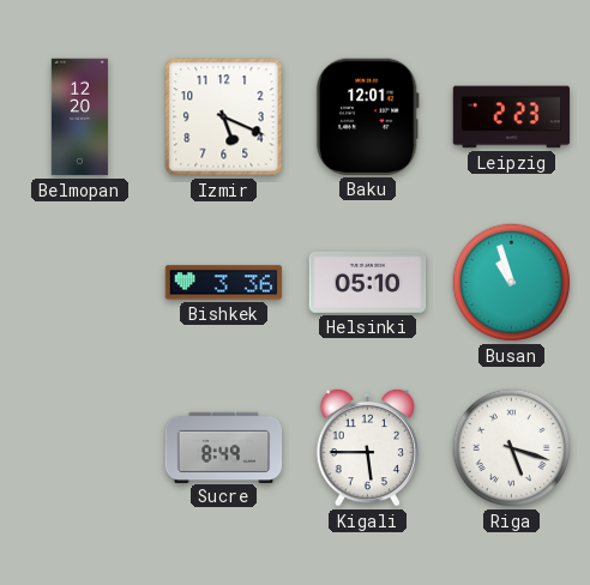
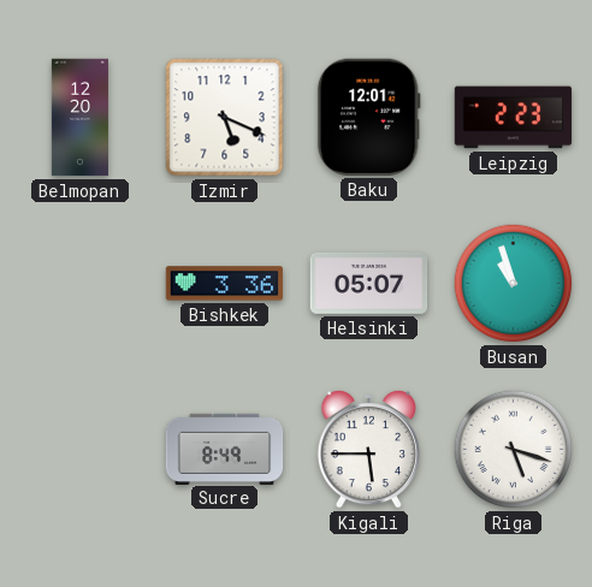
Helsinki: 05:10 -> 05:07
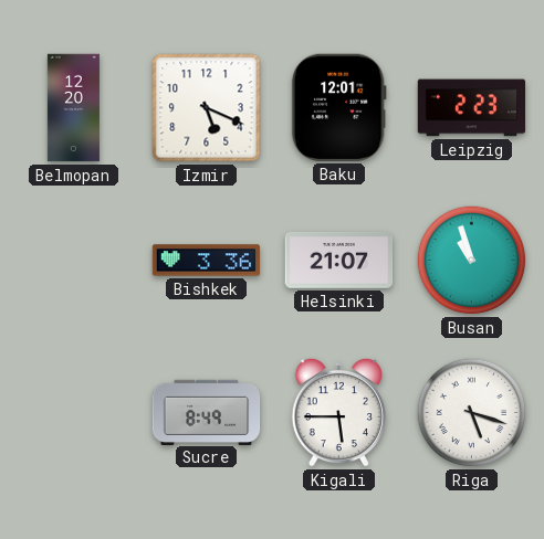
Helsinki: 05:07 -> 21:07
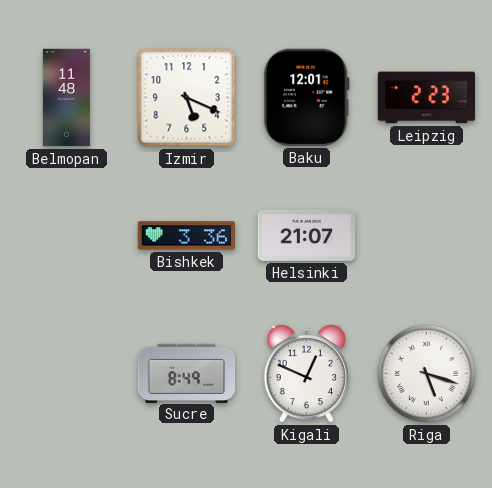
Belmopan: 12:20 -> 11:48
Busan: 10:57 -> none
Kigali: 5:45 -> 12:49
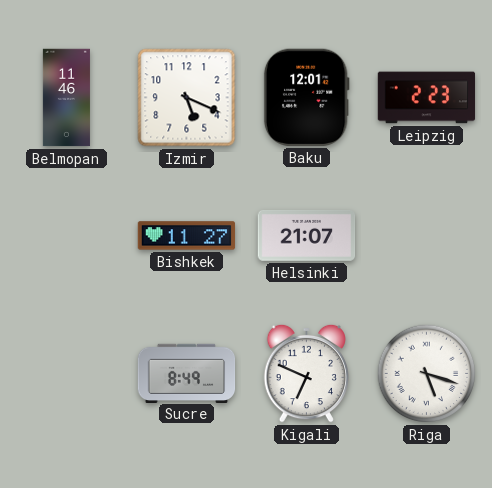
Belmopan: 11:48 -> 11:46
Bishkek: 3:36 -> 11:27
Kigali: 12:49 -> 6:49
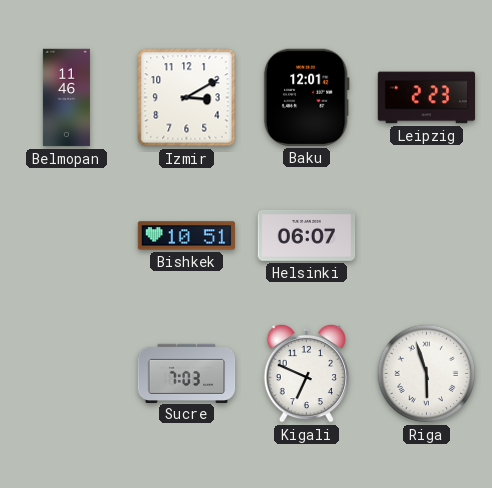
Izmir: 5:19 -> 3:10
Bishkek: 11:27 -> 10:51
Helsinki: 21:07 -> 06:07
Sucre: 8:49 -> 7:03
Riga: 5:18 -> 5:57
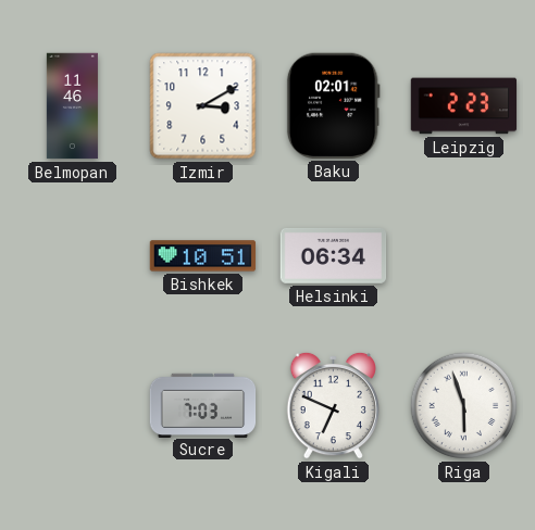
Baku: 12:01 -> 02:01
Helsinki: 06:07 -> 06:34
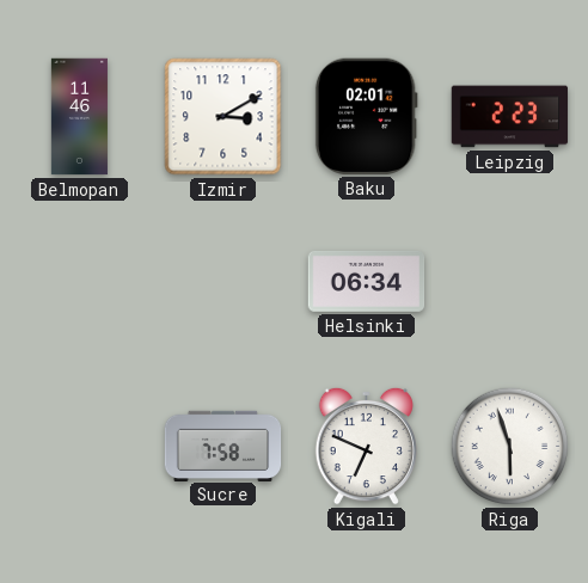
Bishkek: 10:51 -> none
Sucre: 7:03 -> 7:58
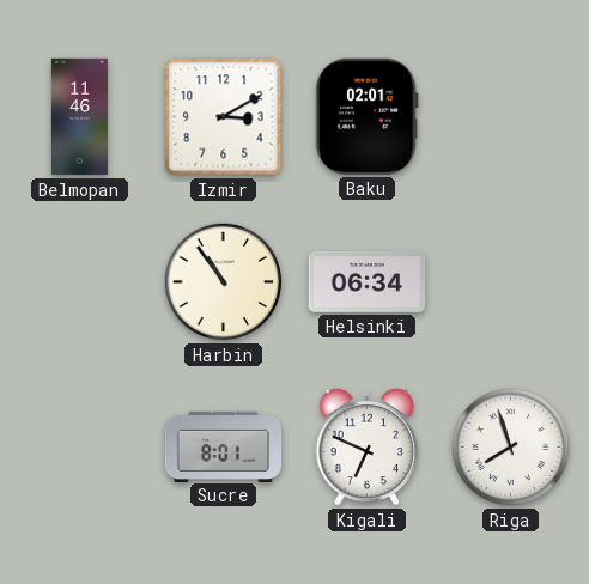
Leipzig: 2:23 -> none
Harbin: none -> 10:54
Sucre: 7:58 -> 8:01
Riga: 5:57 -> 7:57
